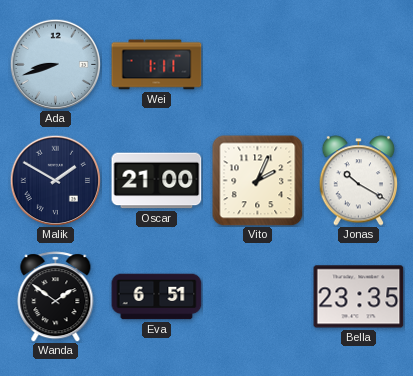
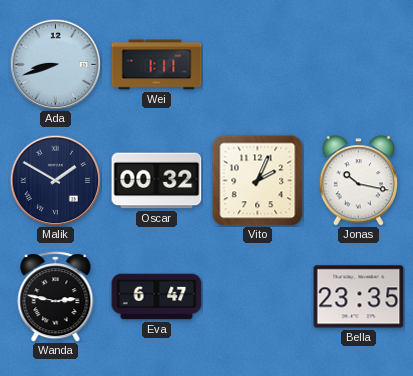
Oscar: 21:00 -> 00:32
Jonas: 10:20 -> 10:17
Wanda: 1:51 -> 2:47
Eva: 6:51 -> 6:47
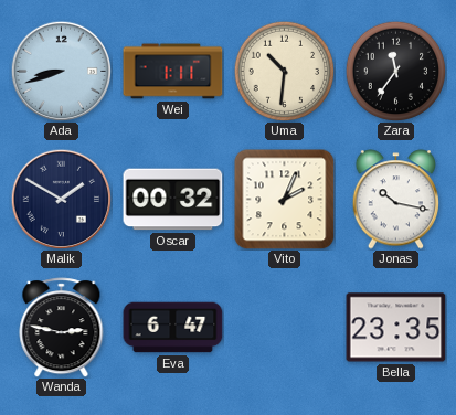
Uma: none -> 10:31
Zara: none -> 11:36
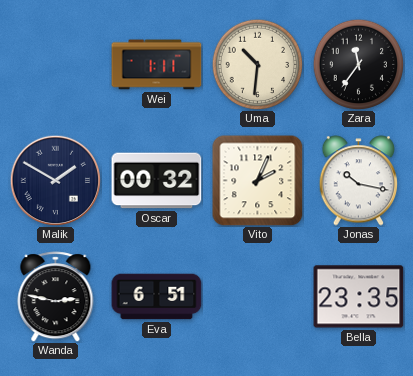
Ada: 8:42 -> none
Eva: 6:47 -> 6:51
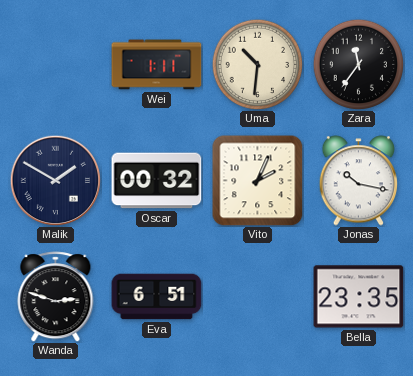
Wanda: 2:47 -> 2:48
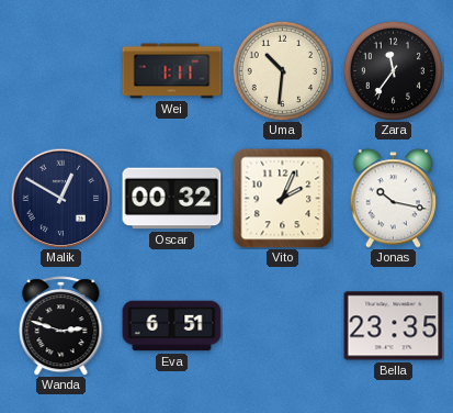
Malik: 1:50 -> 12:50
